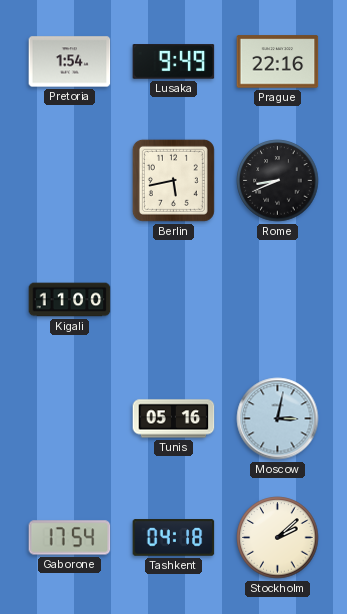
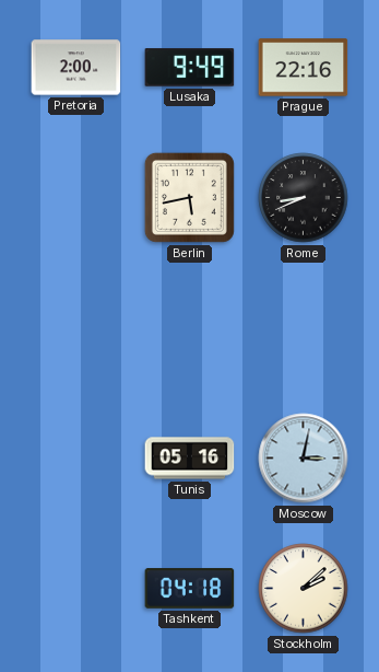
Pretoria: 1:54 -> 2:00
Kigali: 11:00 -> none
Gaborone: 17:54 -> none
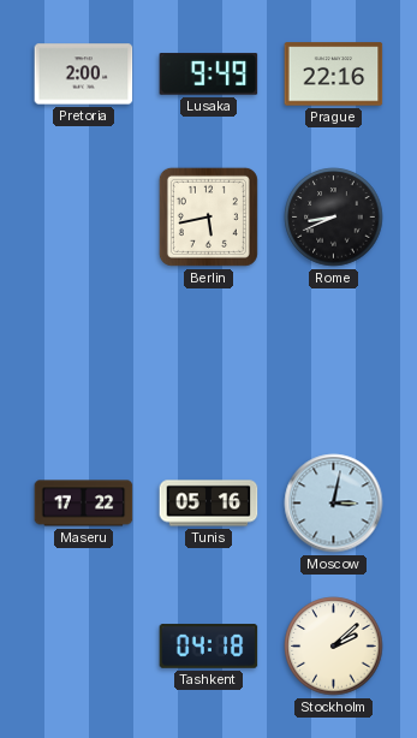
Maseru: none -> 17:22
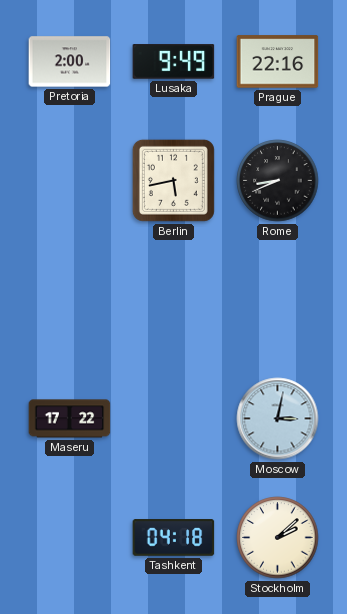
Tunis: 05:16 -> none
